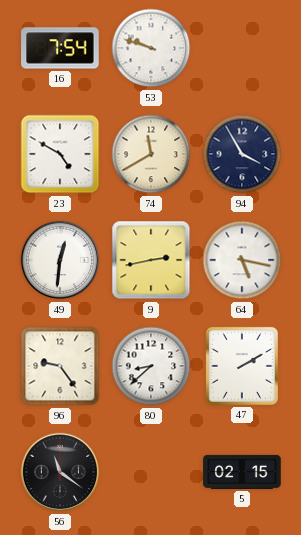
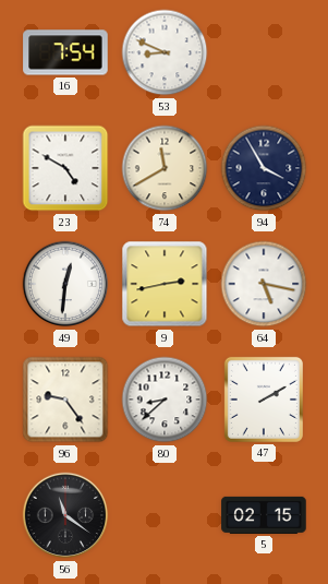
53: 9:48 -> 8:49
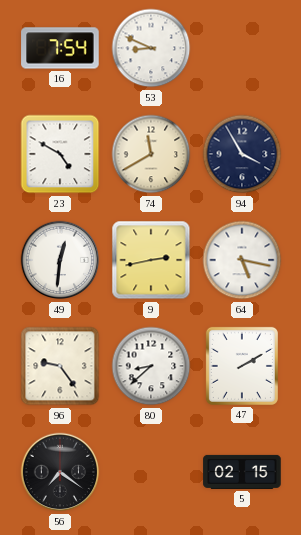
56: 11:21 -> 7:21
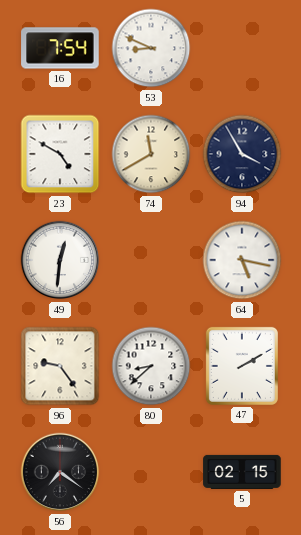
9: 2:43 -> none
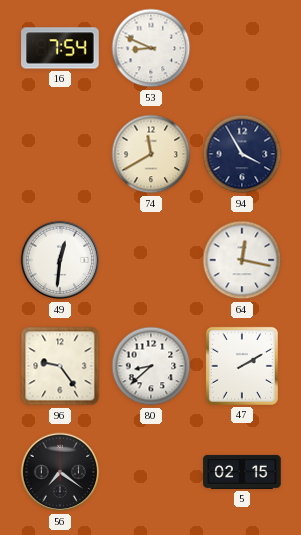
23: 4:50 -> none
64: 5:17 -> 12:17
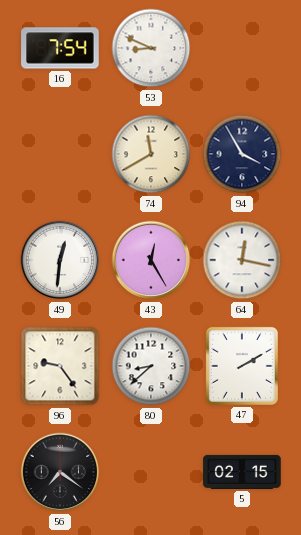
43: none -> 12:25
